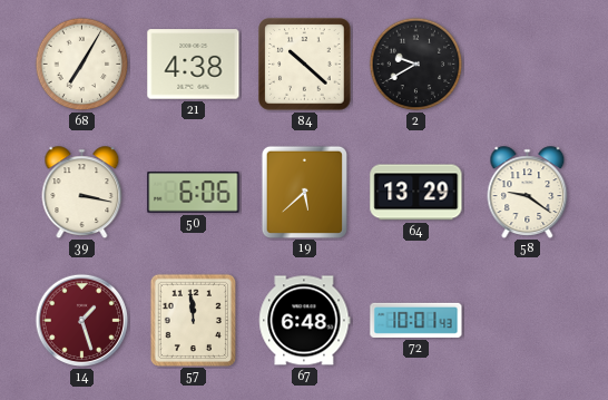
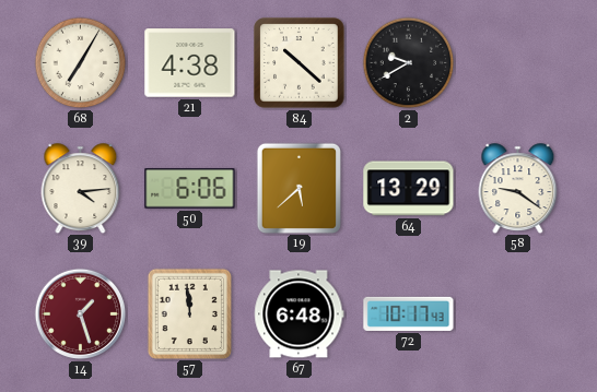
39: 3:17 -> 4:14
72: 10:01 -> 10:17
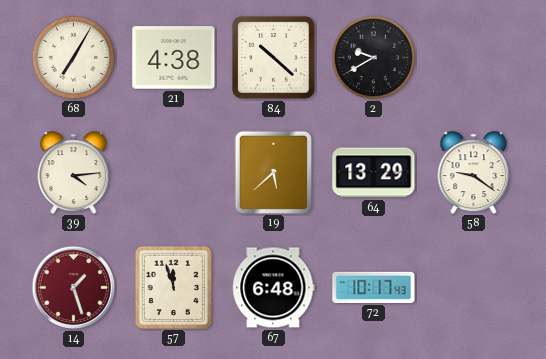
50: 6:06 -> none
57: 11:59 -> 11:57
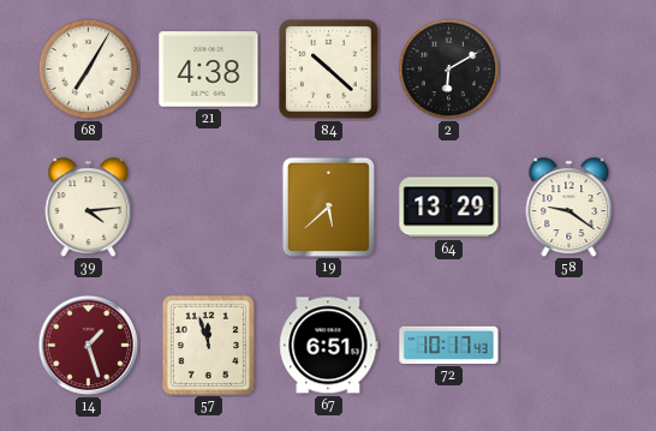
2: 9:40 -> 6:10
67: 6:48 -> 6:51
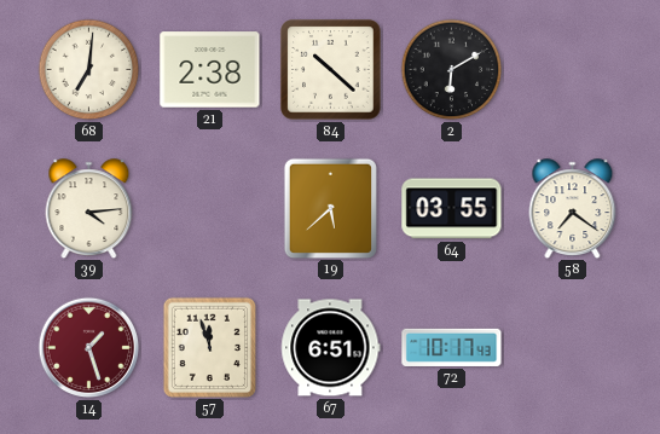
68: 7:05 -> 7:01
21: 4:38 -> 2:38
64: 13:29 -> 03:55
58: 9:21 -> 7:21
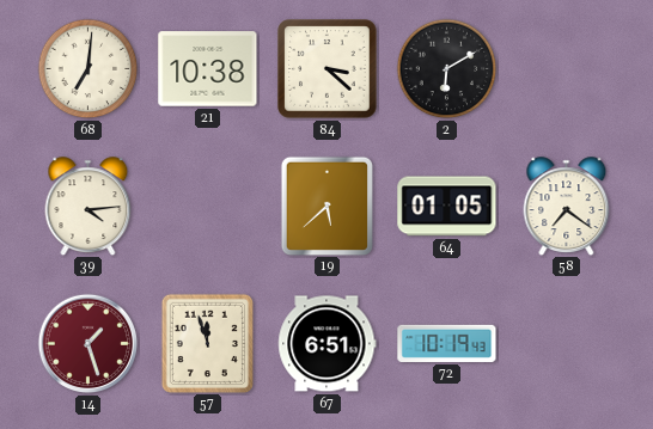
21: 2:38 -> 10:38
84: 10:22 -> 3:22
64: 03:55 -> 01:05
72: 10:17 -> 10:19
